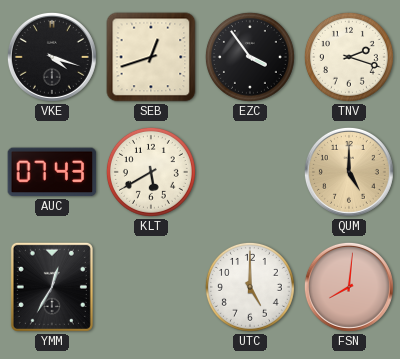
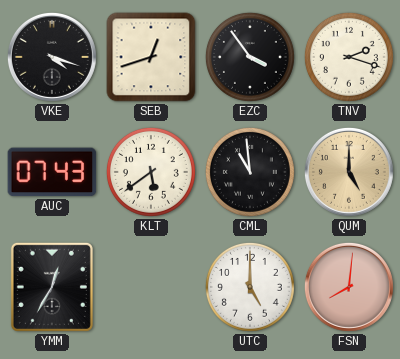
KLT: 5:40 -> 5:39
CML: none -> 10:59
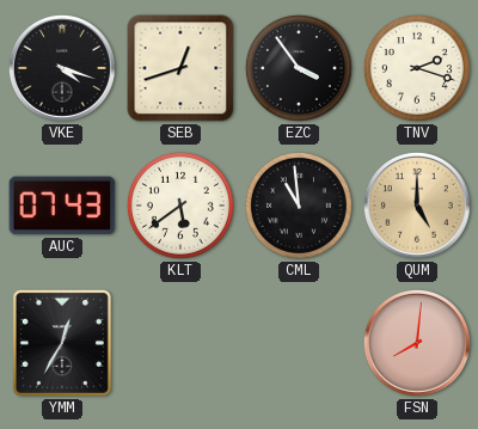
UTC: 5:00 -> none
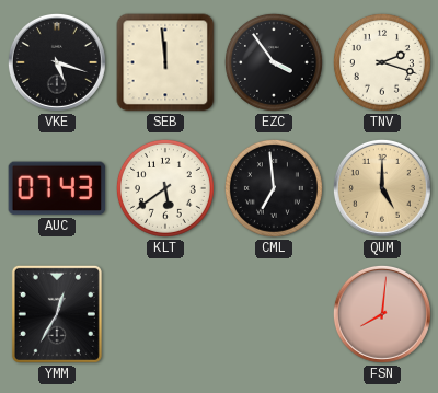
VKE: 4:18 -> 5:18
SEB: 12:42 -> 11:59
CML: 10:59 -> 6:59
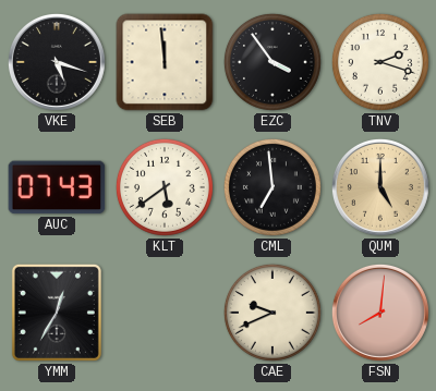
CAE: none -> 9:41
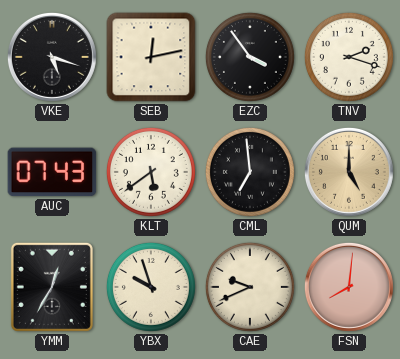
SEB: 11:59 -> 12:13
YBX: none -> 9:57
